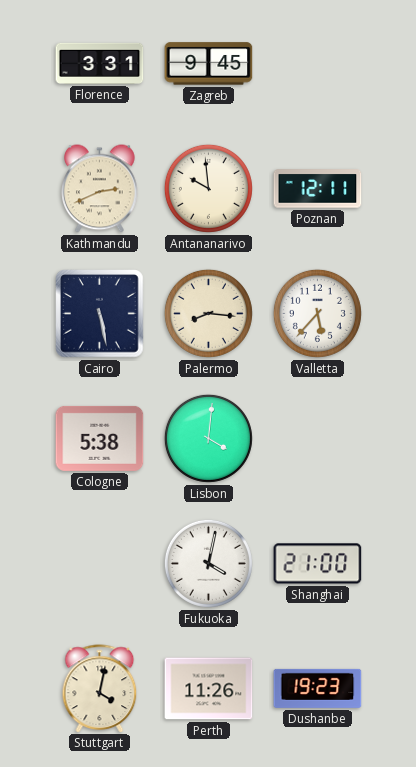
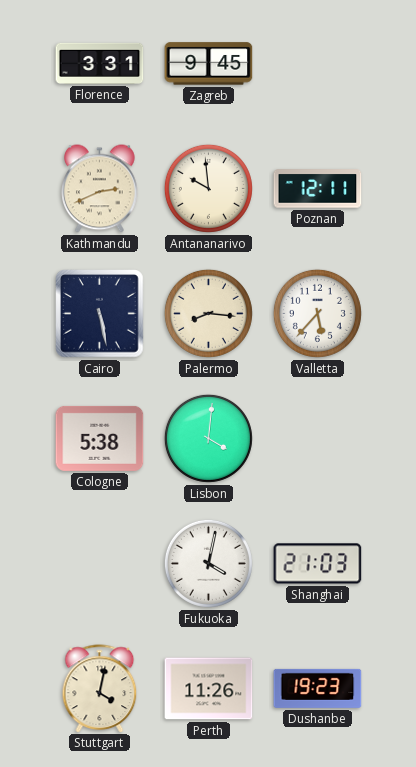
Shanghai: 21:00 -> 21:03
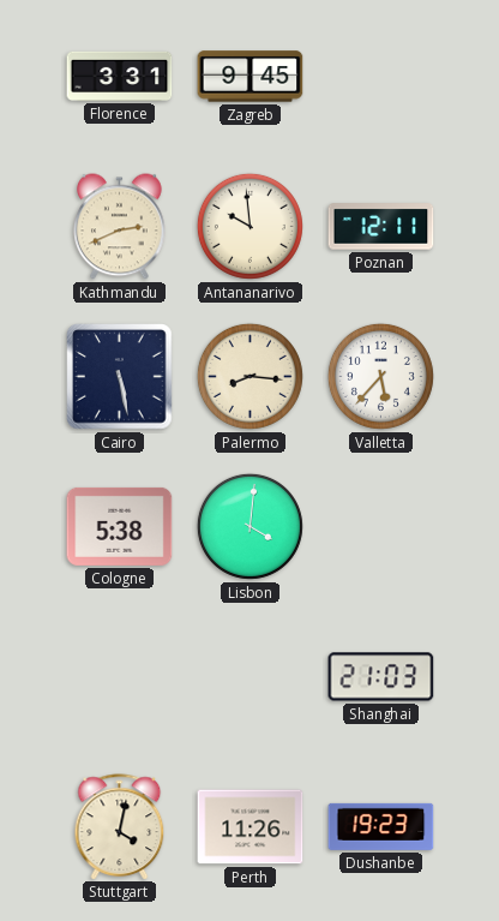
Fukuoka: 4:02 -> none
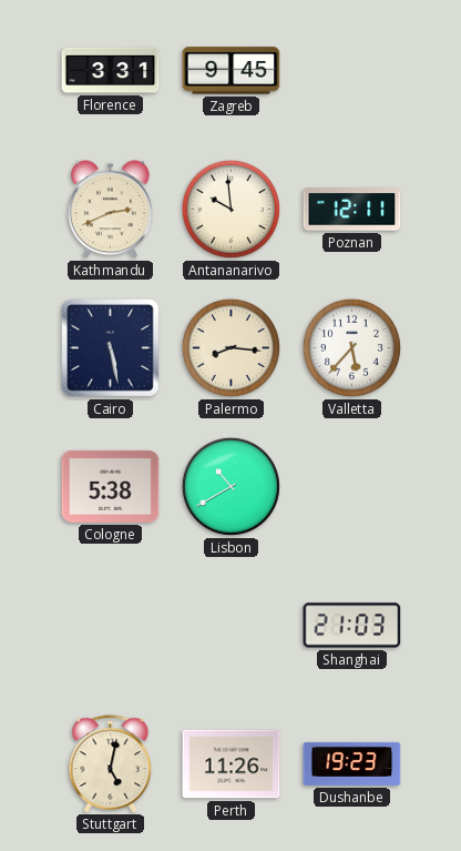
Lisbon: 4:01 -> 10:40
Stuttgart: 4:02 -> 5:02
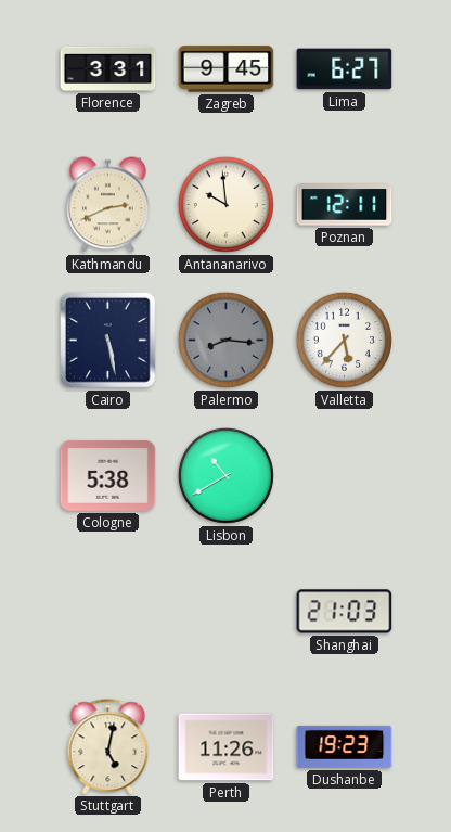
Lima: none -> 6:27
Palermo dial: cream -> grey
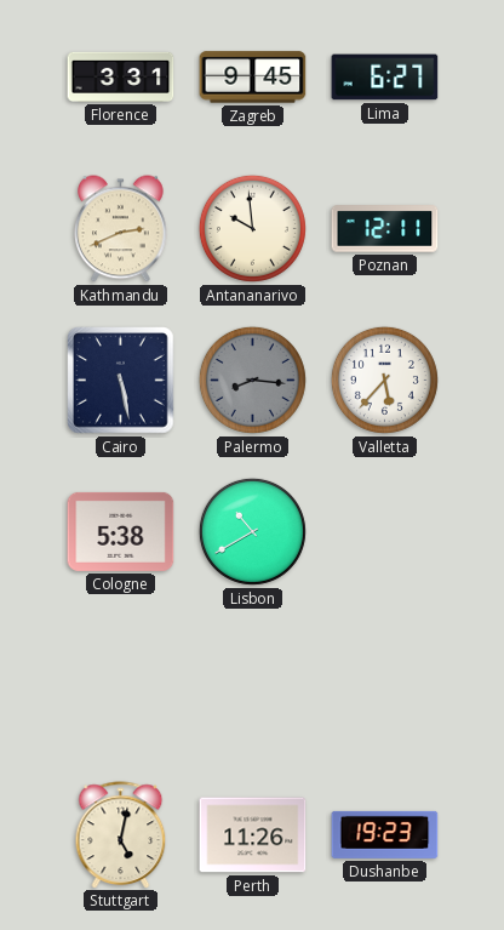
Shanghai: 21:03 -> none
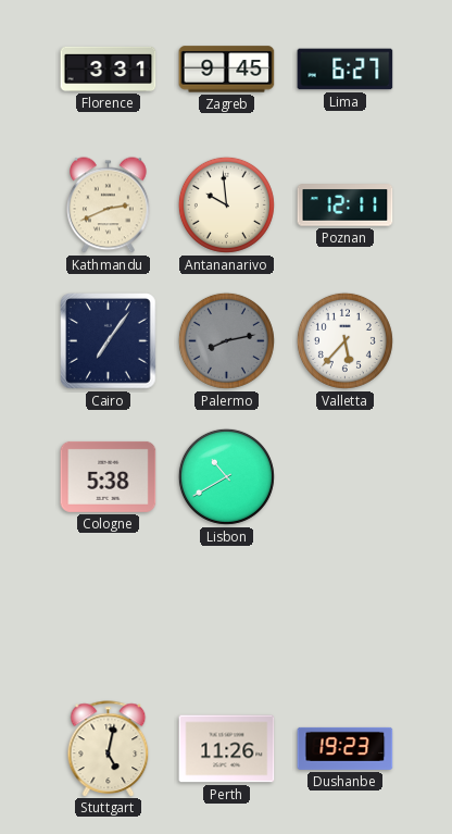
Cairo: 5:28 -> 7:06
Palermo: 8:16 -> 8:13
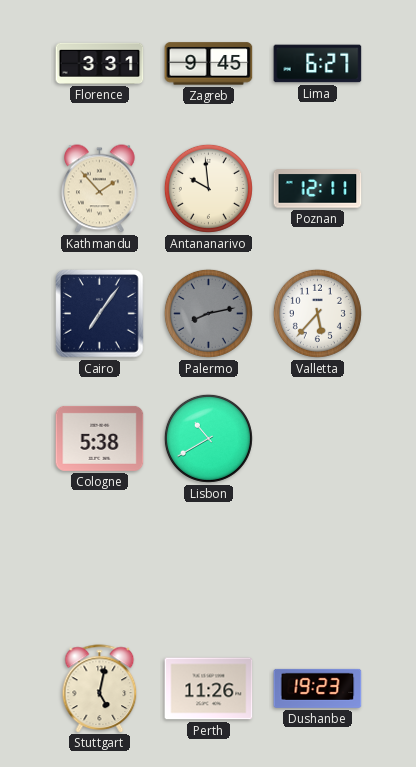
Kathmandu: 2:41 -> 1:53
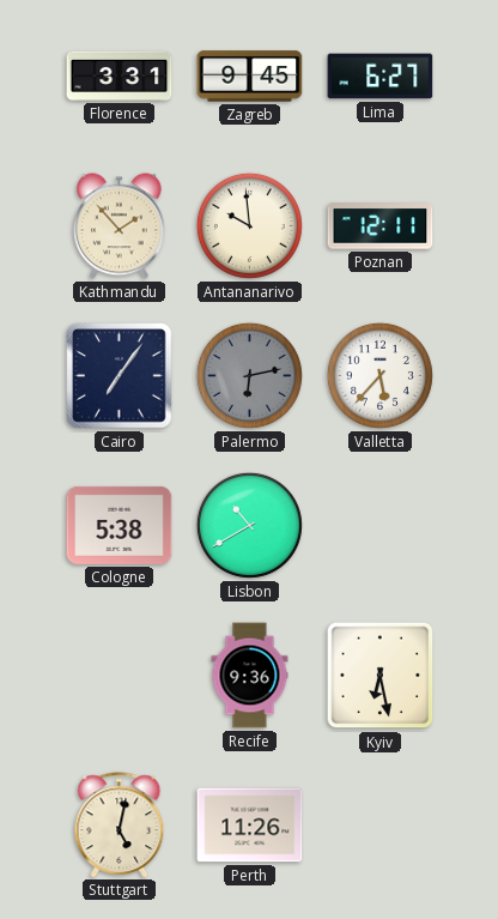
Palermo: 8:13 -> 6:13
Recife: none -> 9:36
Kyiv: none -> 6:28
Dushanbe: 19:23 -> none
